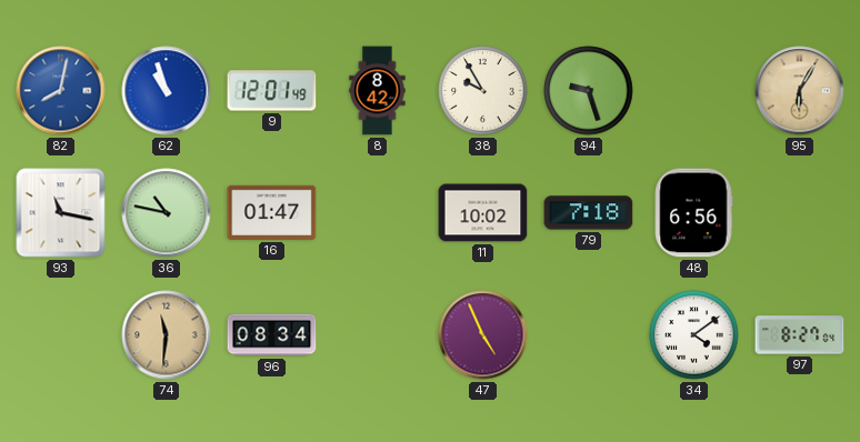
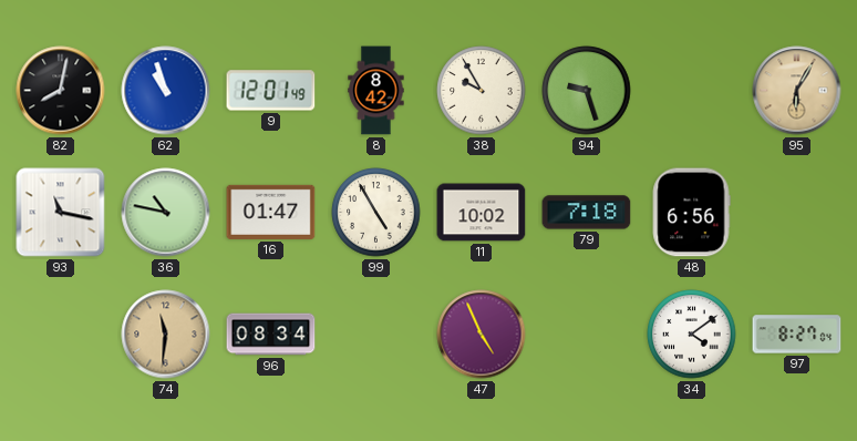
82 dial: blue -> black
99: none -> 4:55
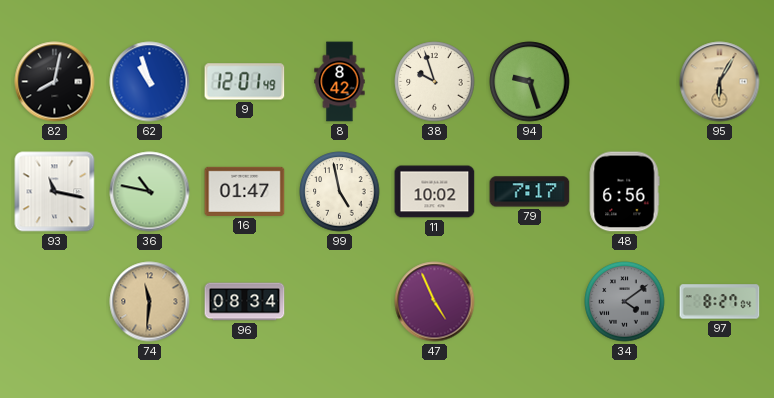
38: 9:55 -> 9:57
99: 4:55 -> 4:58
79: 7:18 -> 7:17
34 dial: white -> grey
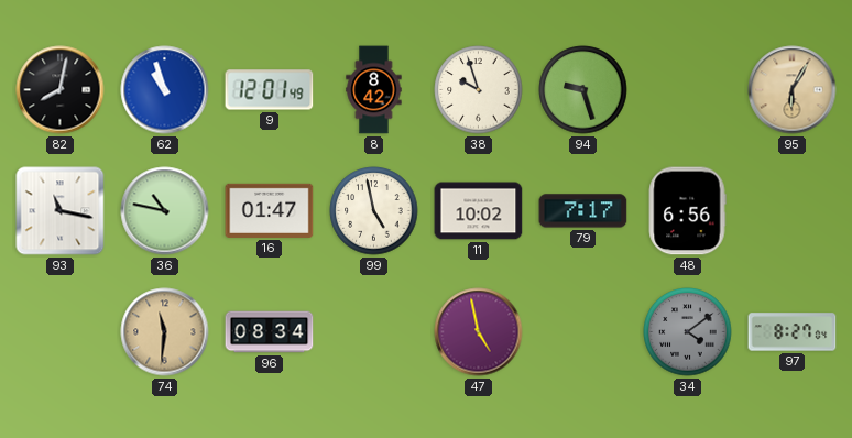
47: 4:56 -> 4:58
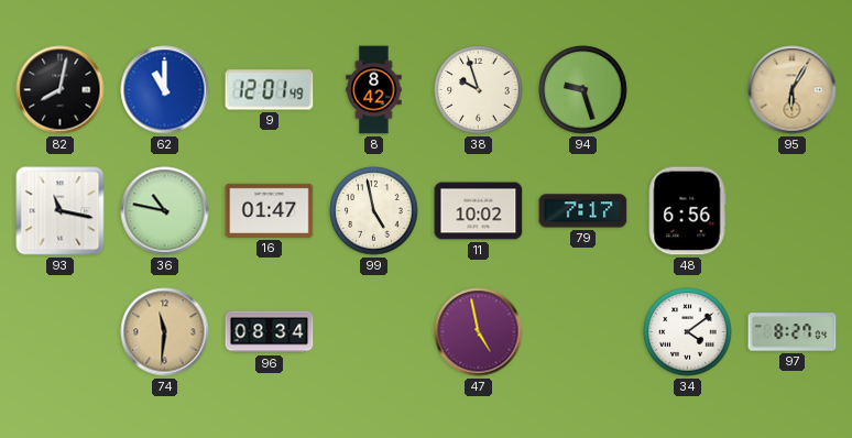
62: 10:57 -> 11:00
34 dial: grey -> white
